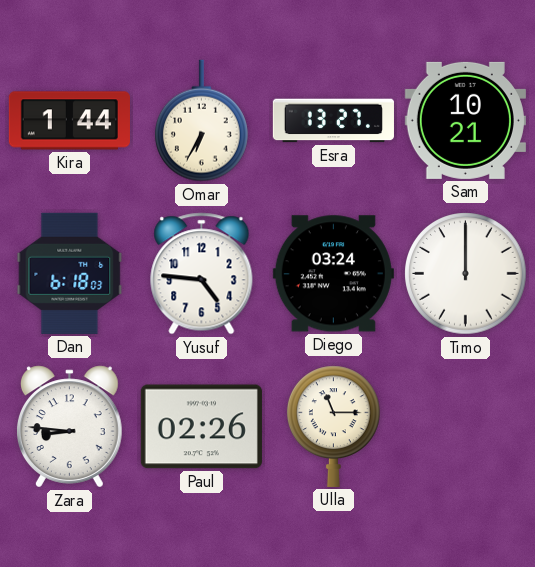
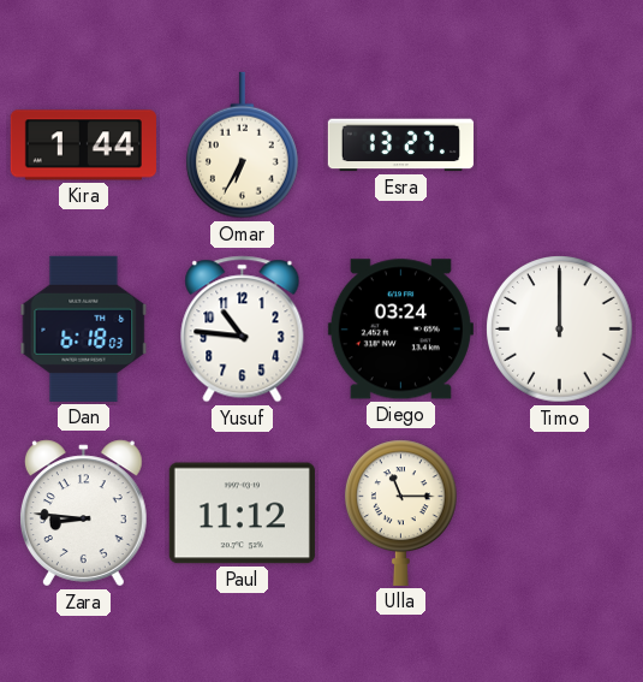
Sam: 10:21 -> none
Yusuf: 4:46 -> 10:46
Paul: 02:26 -> 11:12
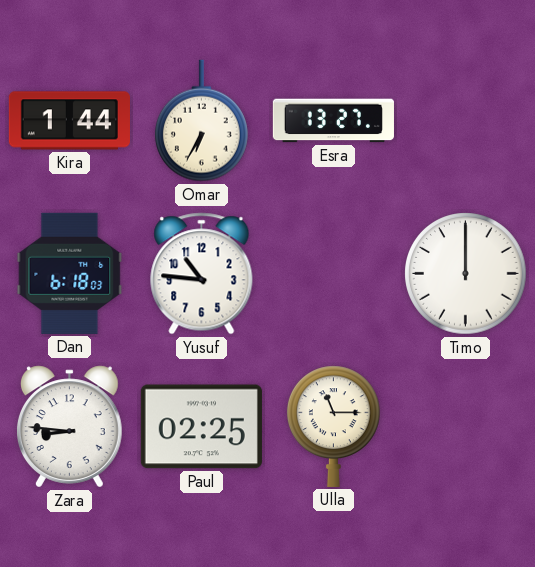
Diego: 03:24 -> none
Paul: 11:12 -> 02:25
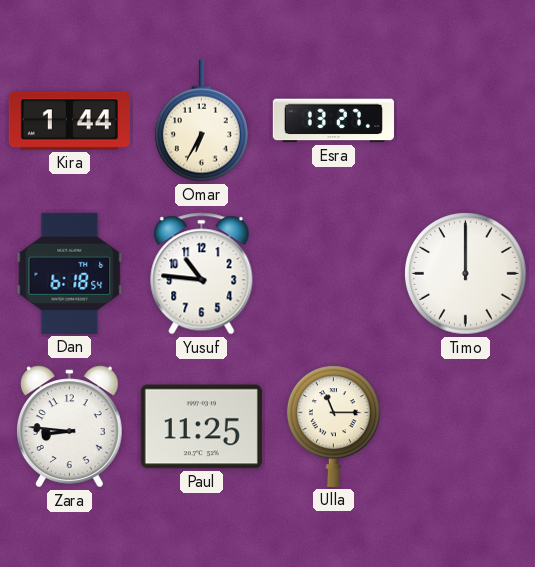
Dan: 6:18:03 -> 6:18:54
Paul: 02:25 -> 11:25
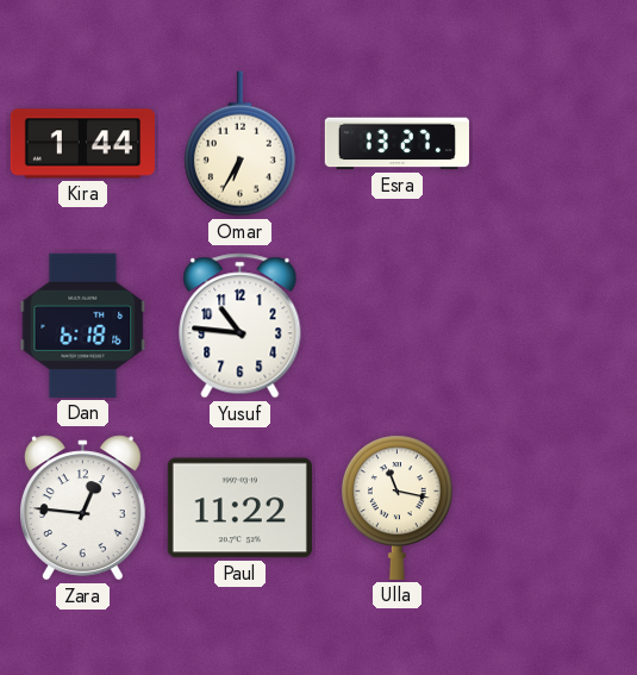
Dan: 6:18:54 -> 6:18:16
Timo: 12:00 -> none
Zara: 8:46 -> 12:46
Paul: 11:25 -> 11:22
Ulla: 11:15 -> 11:17
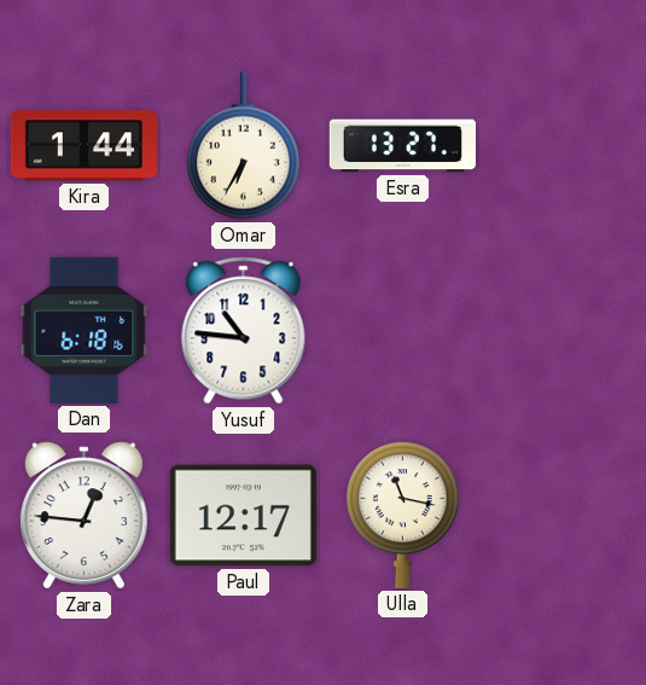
Paul: 11:22 -> 12:17
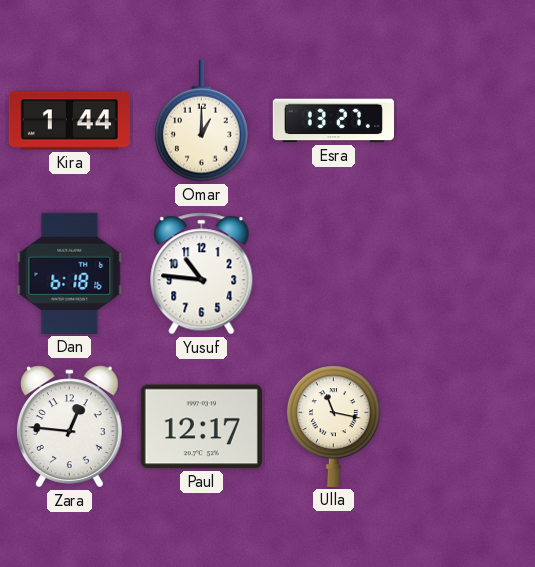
Omar: 6:35 -> 1:00
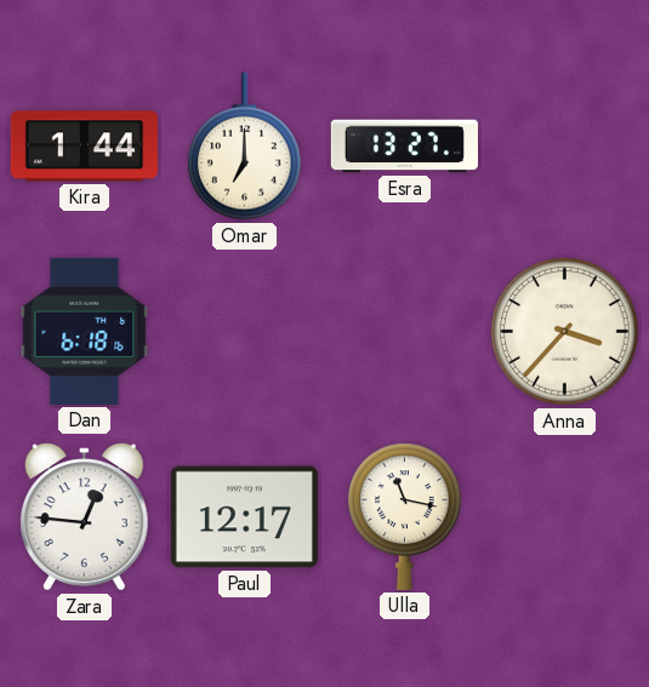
Omar: 1:00 -> 7:00
Yusuf: 10:46 -> none
Anna: none -> 3:37
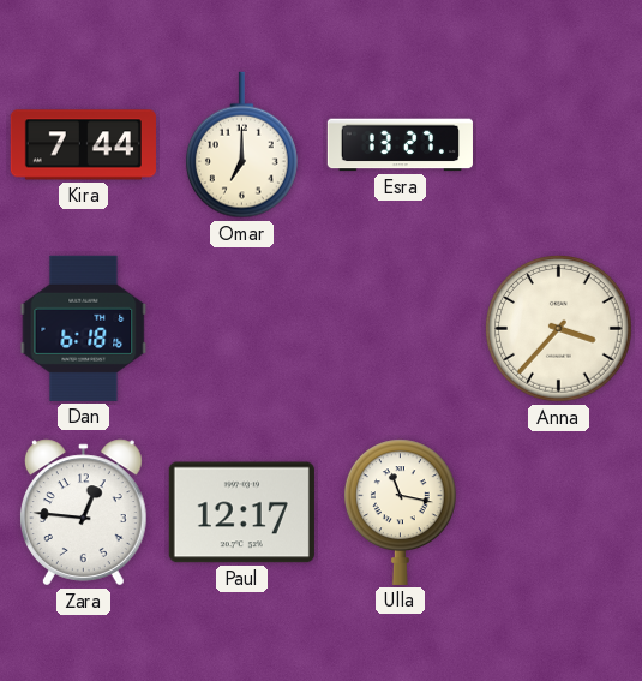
Kira: 1:44 -> 7:44
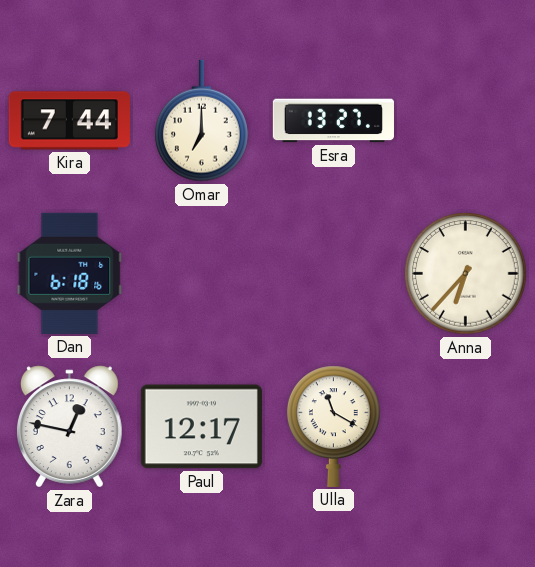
Anna: 3:37 -> 6:37
Zara: 12:46 -> 12:47
Ulla: 11:17 -> 11:20
